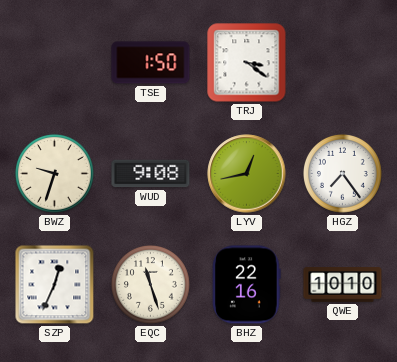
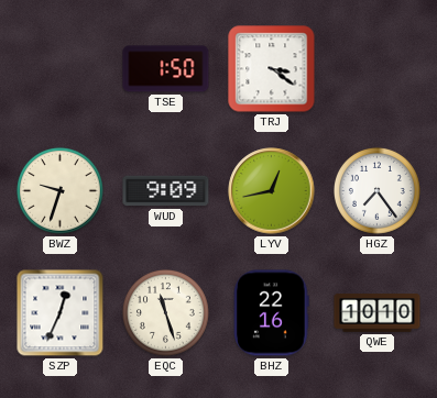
WUD: 9:08 -> 9:09
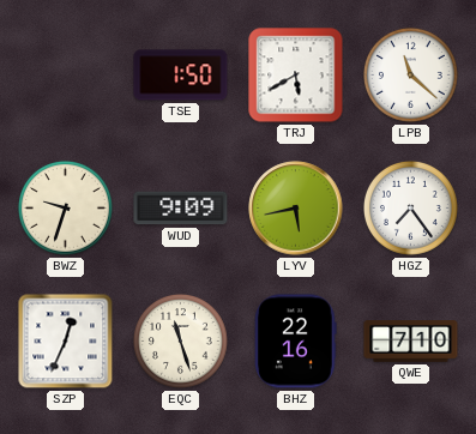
TRJ: 3:21 -> 5:40
LPB: none -> 11:22
LYV: 12:43 -> 5:43
QWE: 10:10 -> 7:10
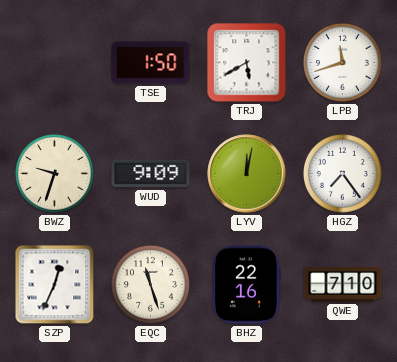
LPB: 11:22 -> 11:42
LYV: 5:43 -> 12:02
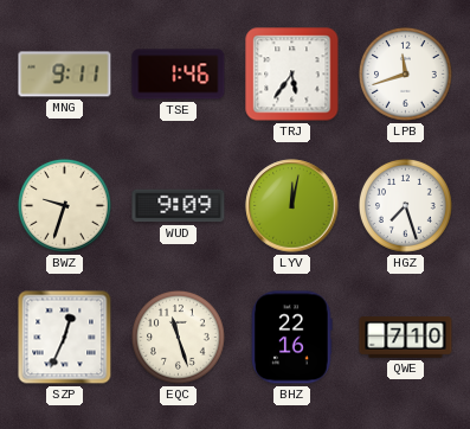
MNG: none -> 9:11
TSE: 1:50 -> 1:46
TRJ: 5:40 -> 5:36
HGZ: 7:24 -> 7:27
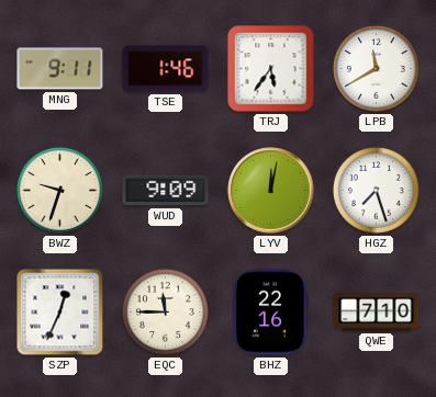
LPB: 11:42 -> 11:40
EQC: 11:27 -> 11:45
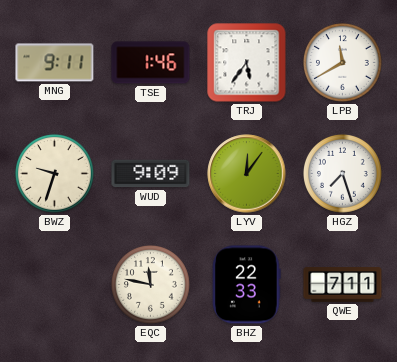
LYV: 12:02 -> 12:06
SZP: 12:34 -> none
EQC: 11:45 -> 11:47
BHZ: 22:16 -> 22:33
QWE: 7:10 -> 7:11
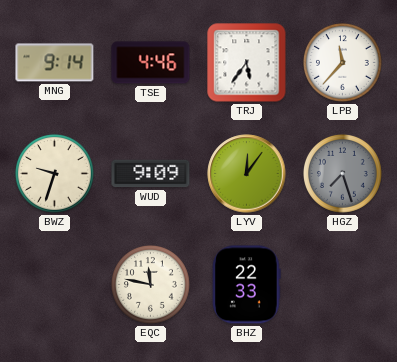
MNG: 9:11 -> 9:14
TSE: 1:46 -> 4:46
LPB: 11:40 -> 11:37
HGZ dial: white -> grey
QWE: 7:11 -> none
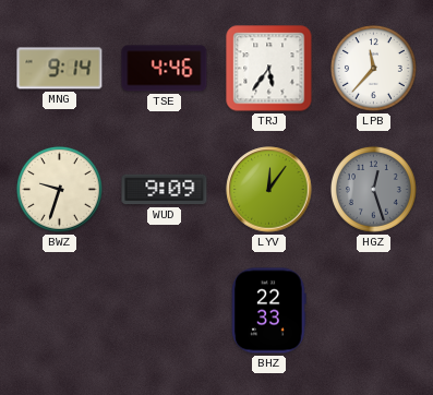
HGZ: 7:27 -> 12:27
EQC: 11:47 -> none
